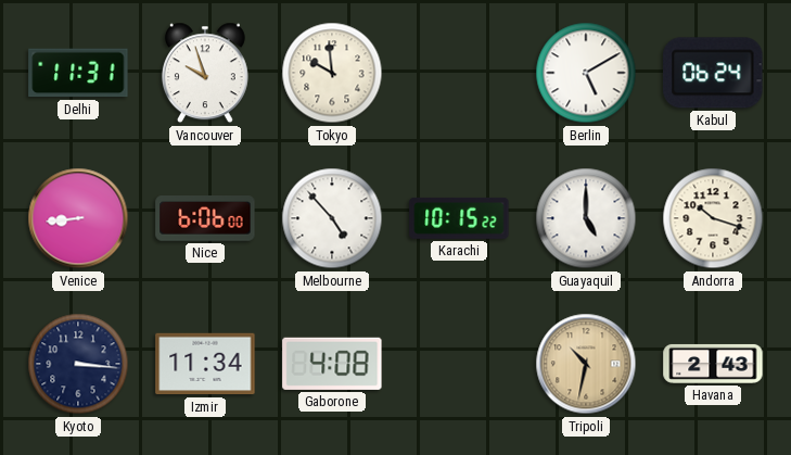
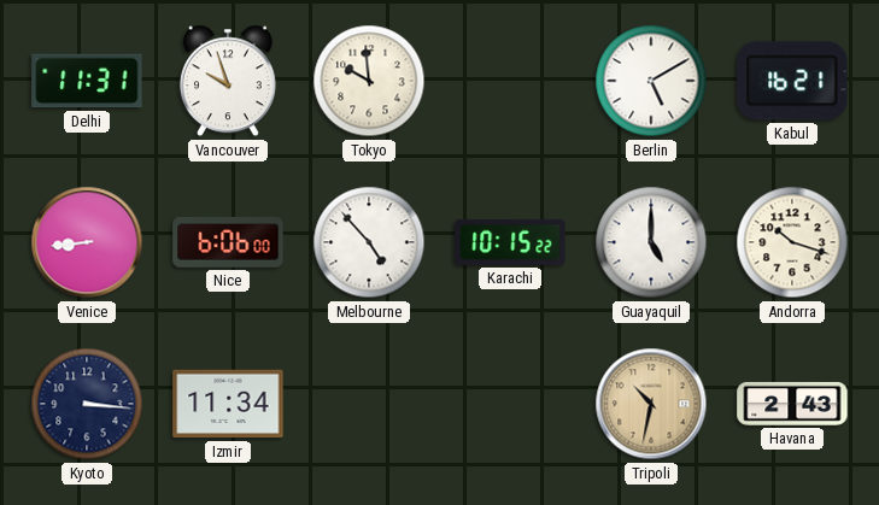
Kabul: 06:24 -> 16:21
Gaborone: 4:08 -> none
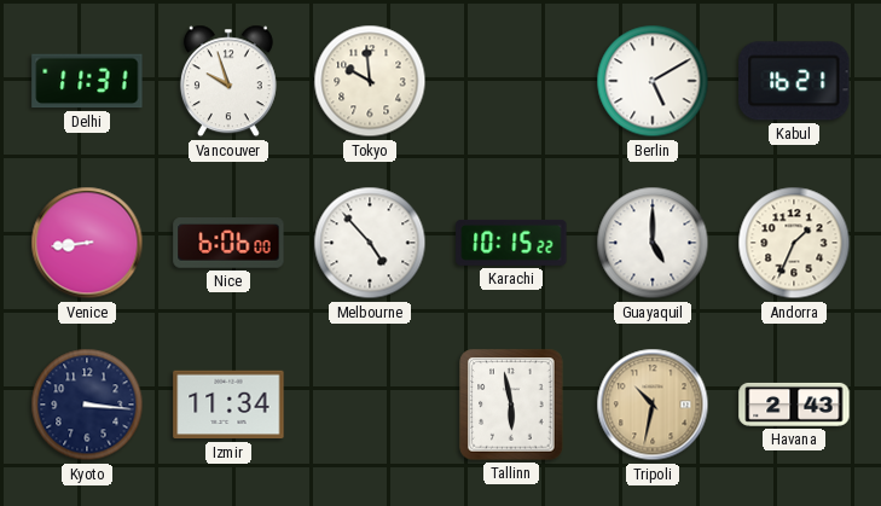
Andorra: 10:18 -> 1:34
Tallinn: none -> 5:58
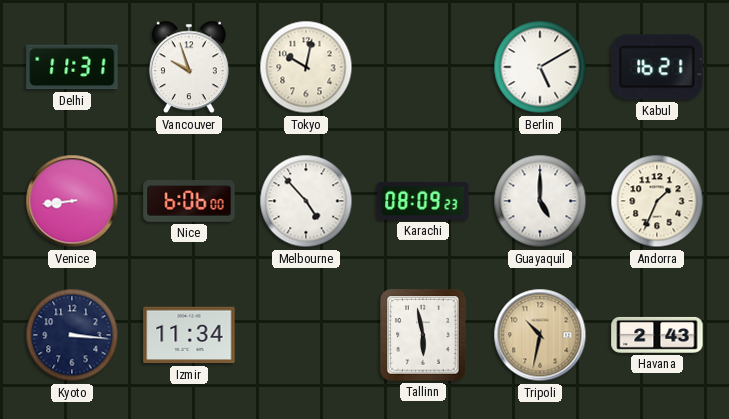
Tokyo: 9:59 -> 10:02
Karachi: 10:15 -> 08:09
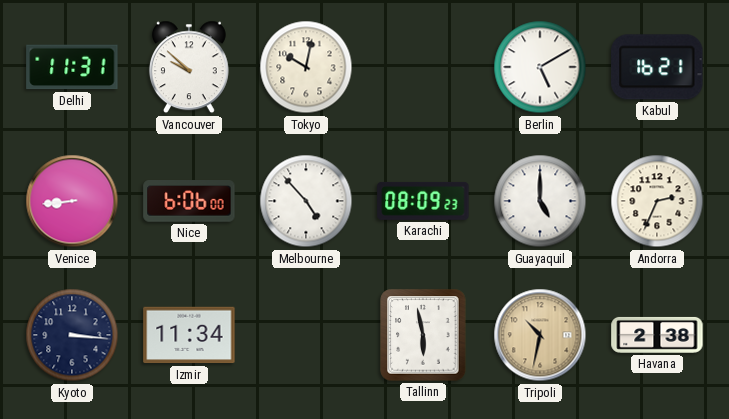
Vancouver: 9:57 -> 9:52
Andorra: 1:34 -> 2:34
Havana: 2:43 -> 2:38
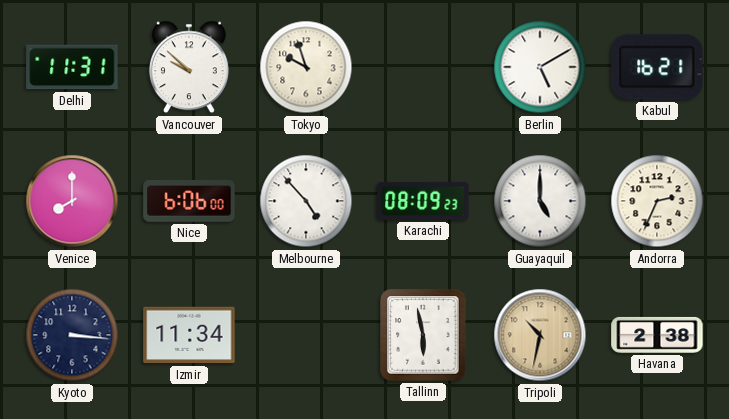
Tokyo: 10:02 -> 9:57
Venice: 8:44 -> 8:00
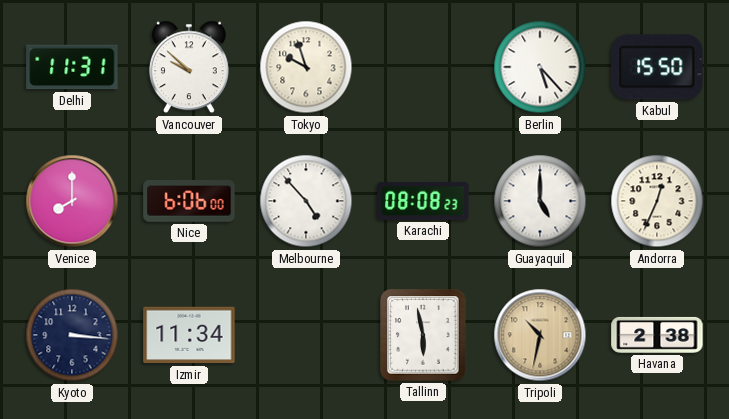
Berlin: 5:10 -> 5:23
Kabul: 16:21 -> 15:50
Karachi: 08:09 -> 08:08
Andorra: 2:34 -> 12:34
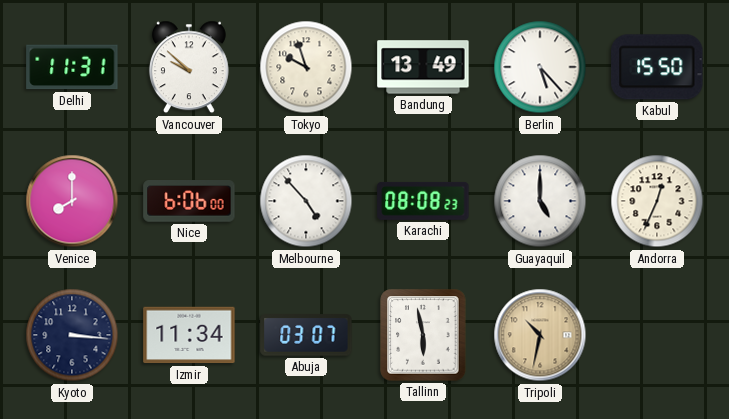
Bandung: none -> 13:49
Abuja: none -> 03:07
Havana: 2:38 -> none
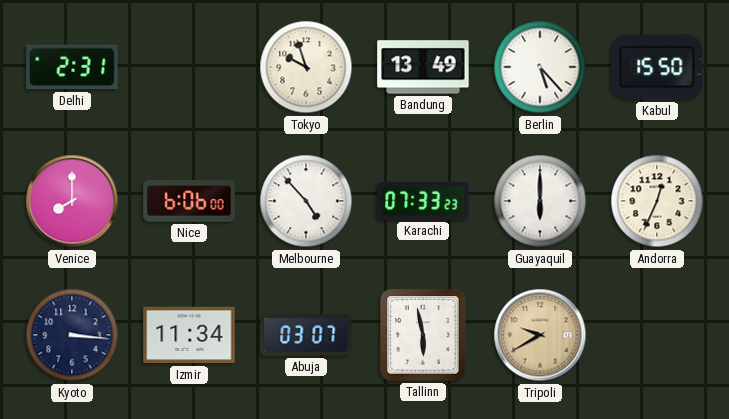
Delhi: 11:31 -> 2:31
Vancouver: 9:52 -> none
Karachi: 08:08 -> 07:33
Guayaquil: 5:00 -> 6:00
Tripoli: 10:32 -> 9:40
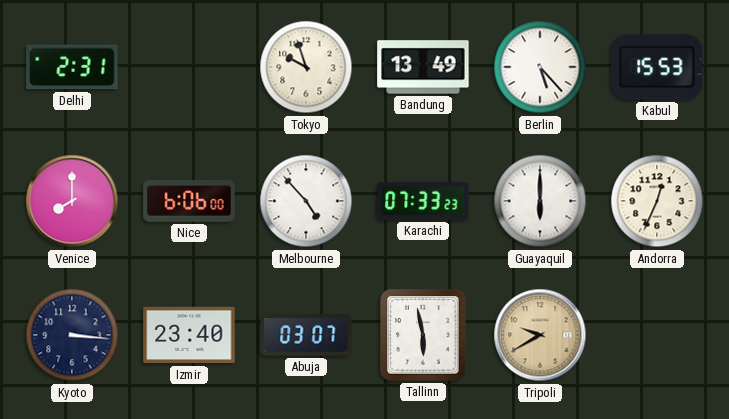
Kabul: 15:50 -> 15:53
Izmir: 11:34 -> 23:40
